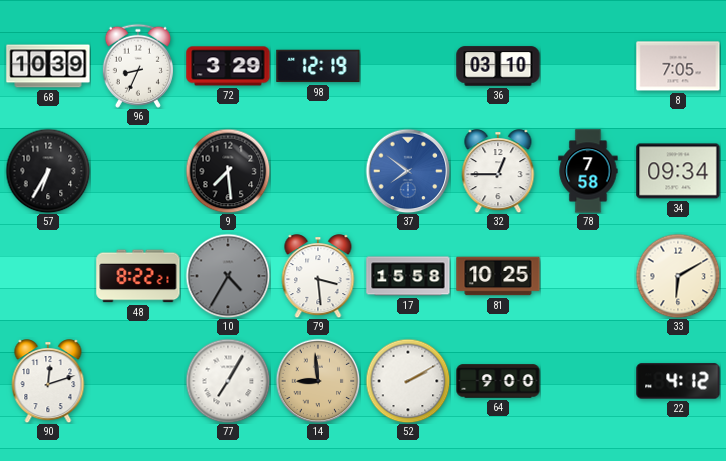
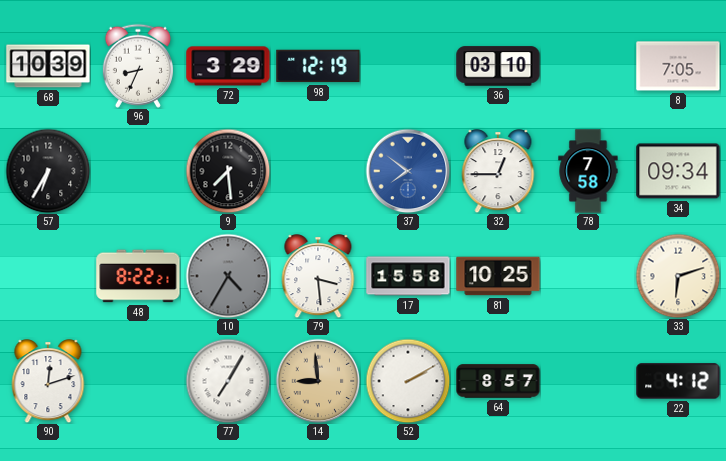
33: 6:10 -> 6:12
64: 9:00 -> 8:57
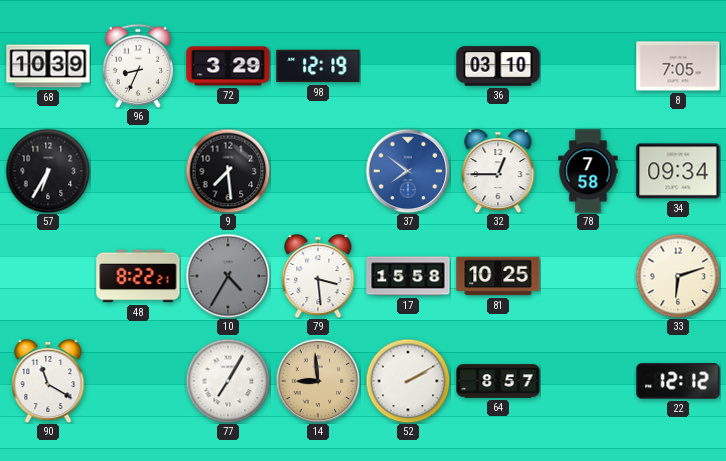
90: 12:12 -> 11:20
22: 4:12 -> 12:12
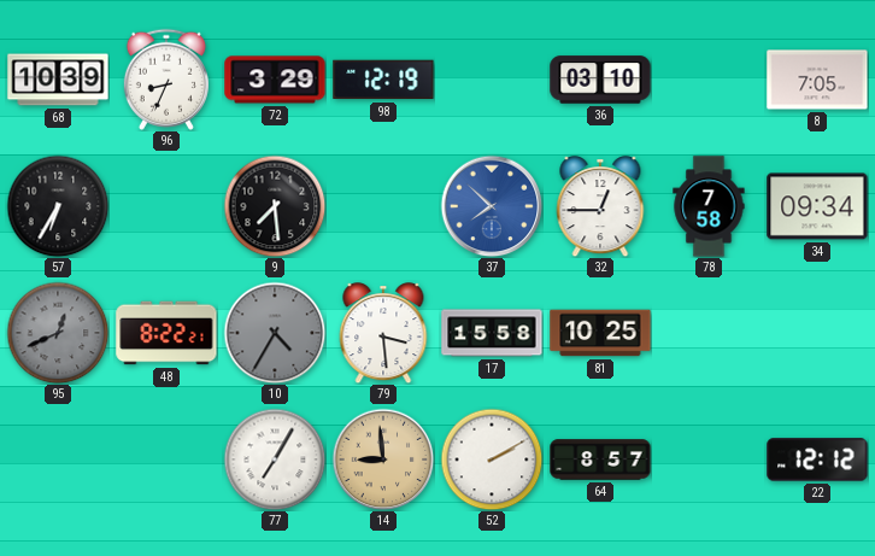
37: 7:51 -> 7:52
95: none -> 12:41
33: 6:12 -> none
90: 11:20 -> none
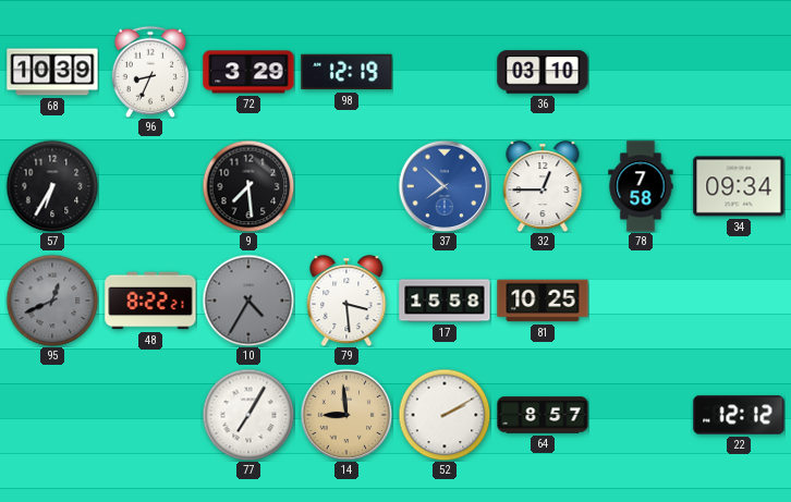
8: 7:05 -> none
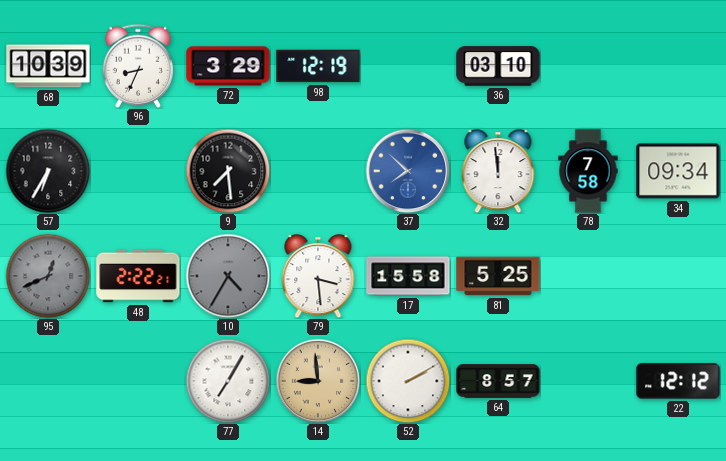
32: 12:45 -> 11:59
48: 8:22 -> 2:22
81: 10:25 -> 5:25
